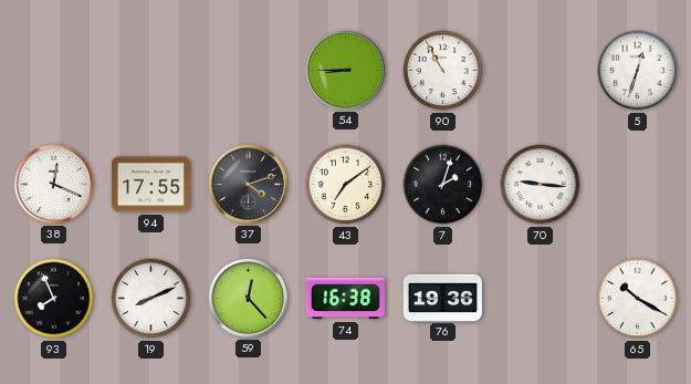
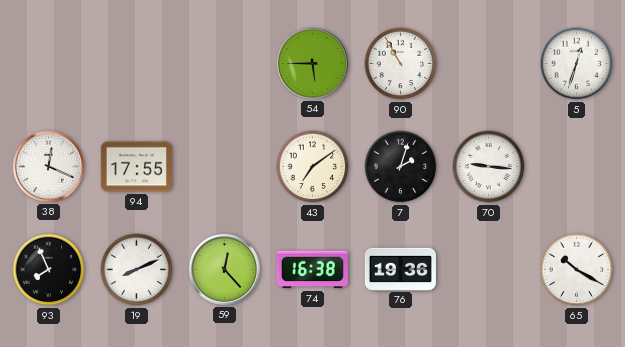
54: 8:45 -> 5:45
37: 4:12 -> none
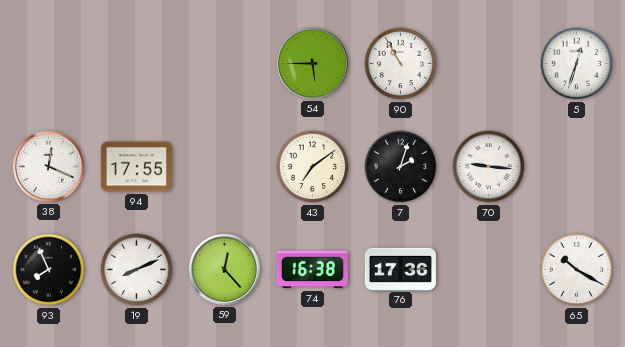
76: 19:36 -> 17:36
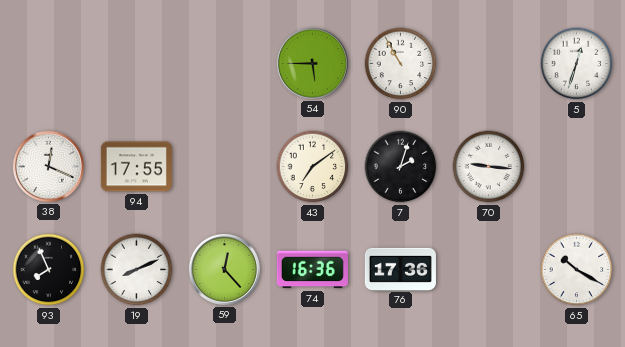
74: 16:38 -> 16:36
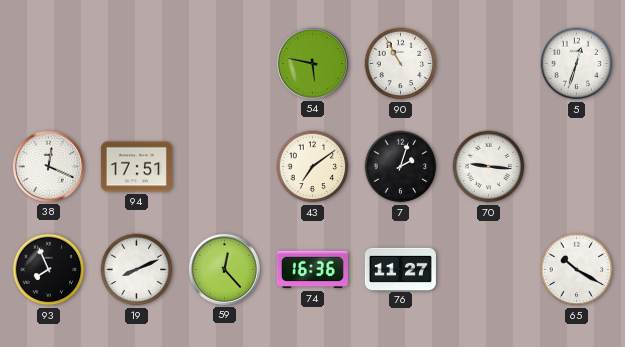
54: 5:45 -> 5:47
94: 17:55 -> 17:51
76: 17:36 -> 11:27
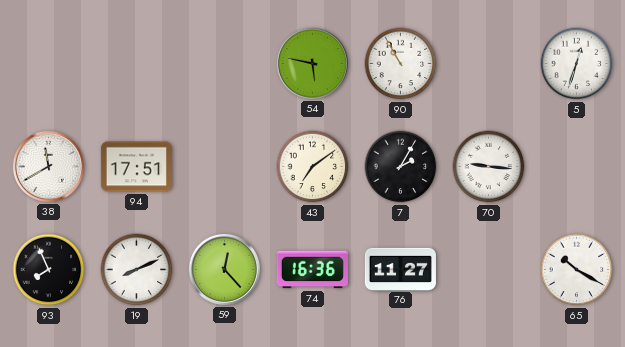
38: 12:19 -> 11:40
7: 2:03 -> 2:05
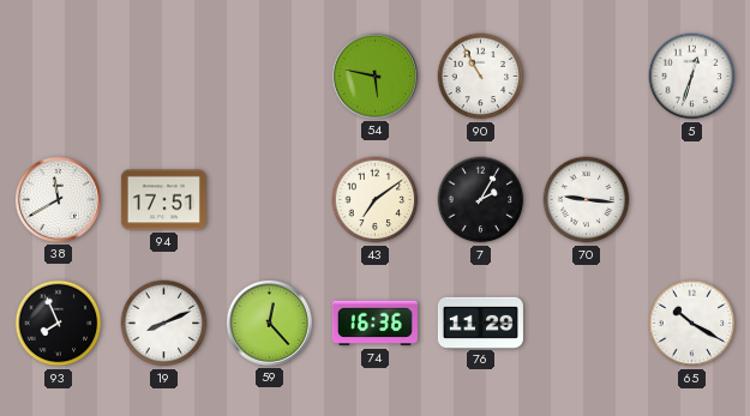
76: 11:27 -> 11:29
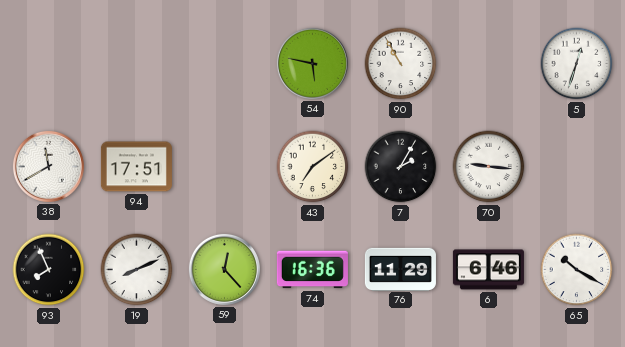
6: none -> 6:46
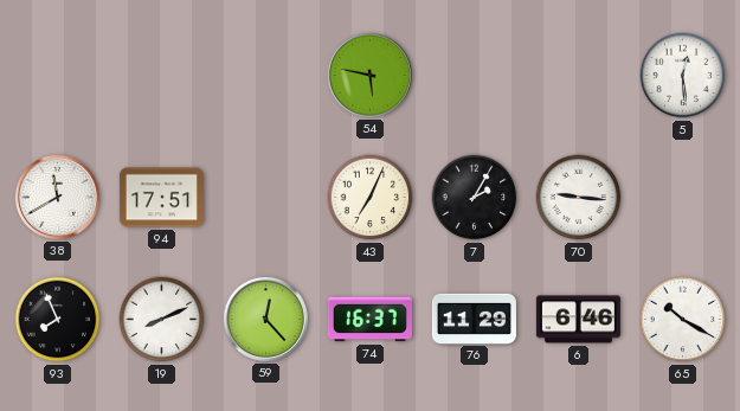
90: 10:55 -> none
5: 12:33 -> 12:29
43: 7:09 -> 7:04
74: 16:36 -> 16:37
